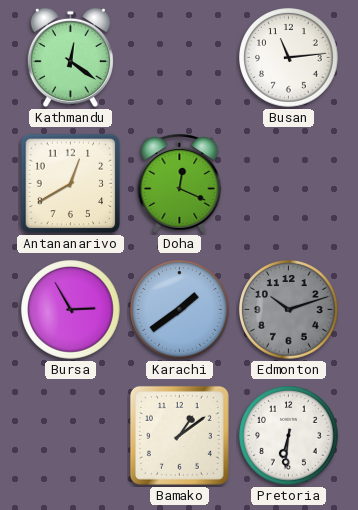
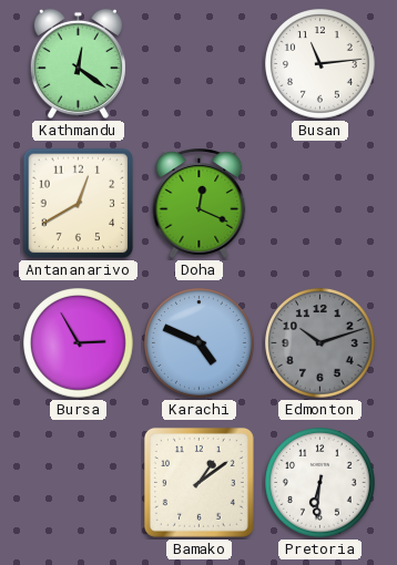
Karachi: 1:39 -> 4:49
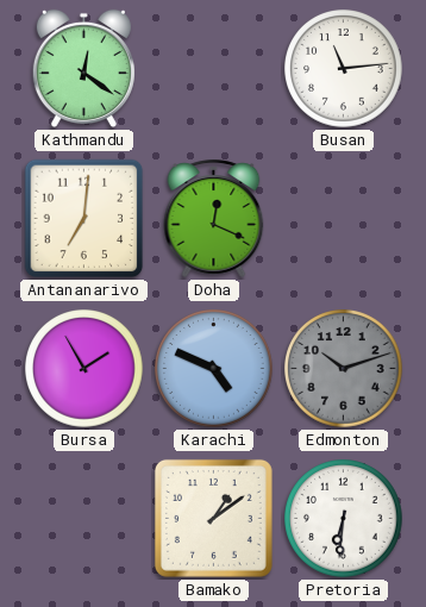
Antananarivo: 12:40 -> 7:01
Bursa: 2:55 -> 1:55
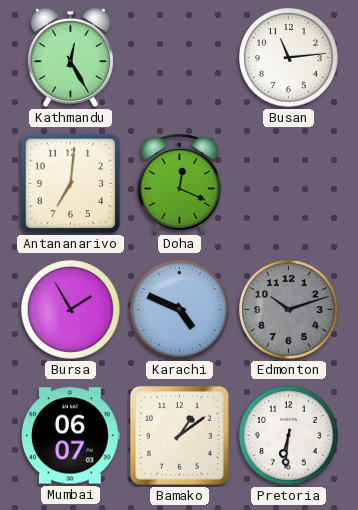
Kathmandu: 12:21 -> 12:25
Mumbai: none -> 06:07
